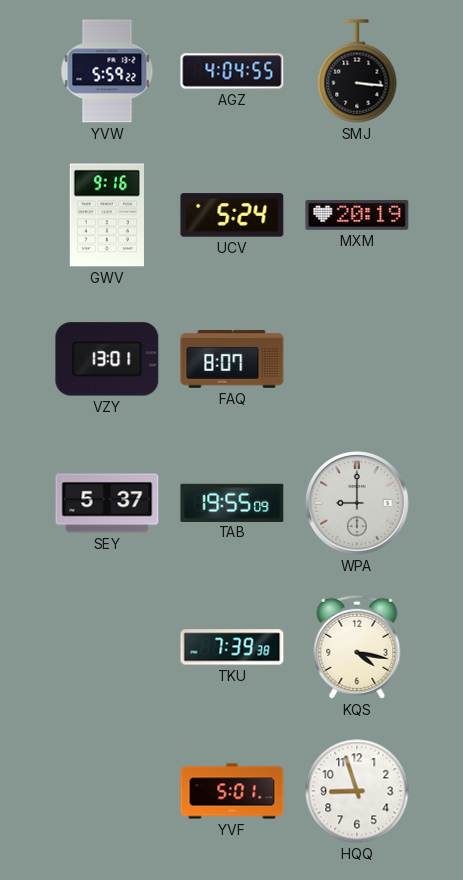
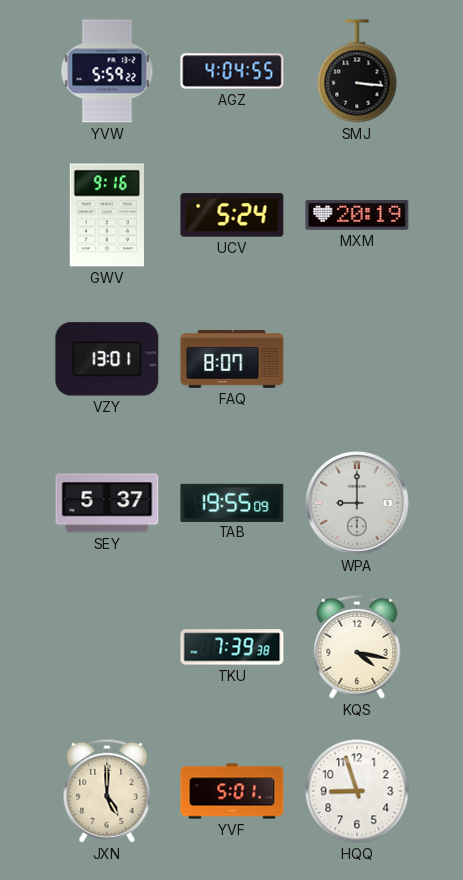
JXN: none -> 5:00
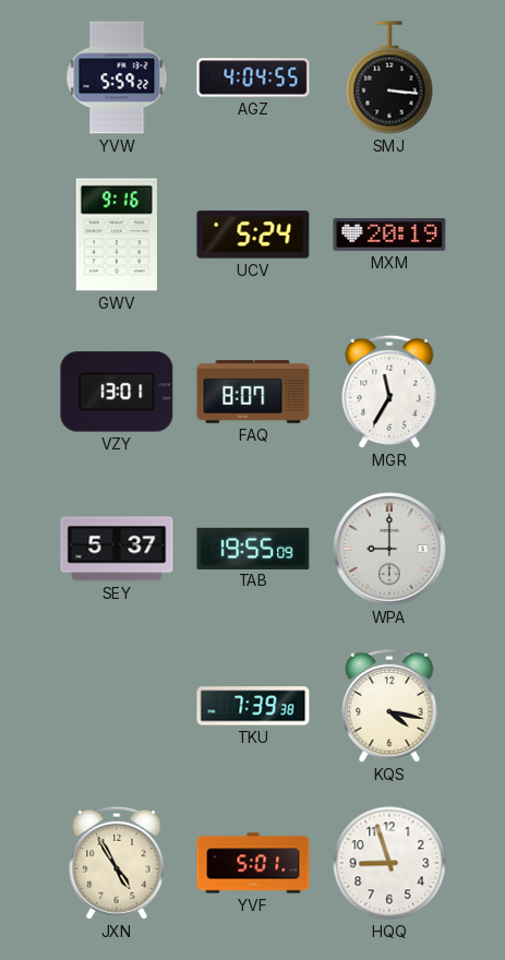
MGR: none -> 11:35
JXN: 5:00 -> 4:55
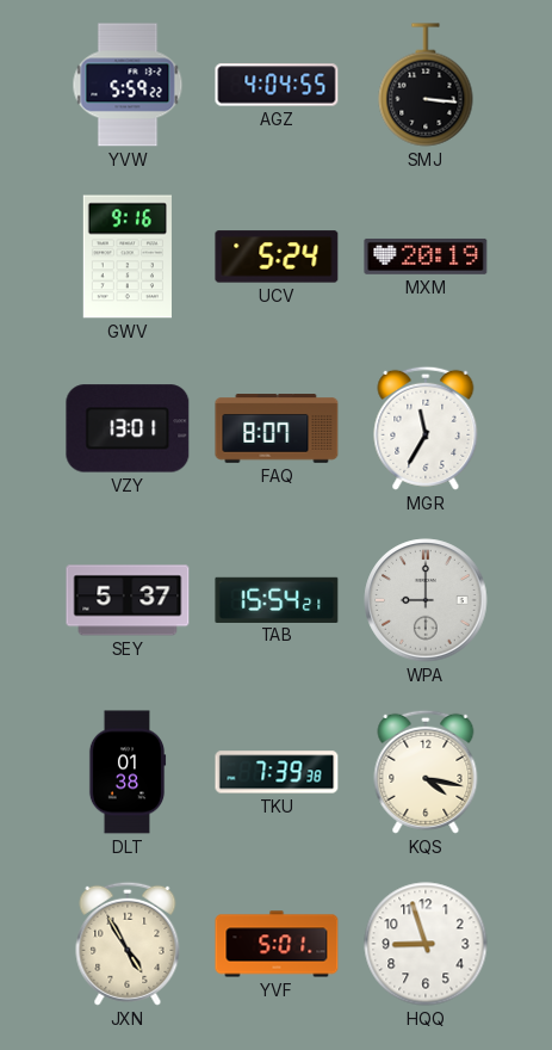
TAB: 19:55 -> 15:54
DLT: none -> 01:38
